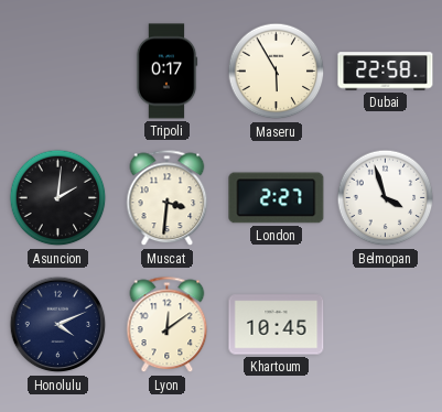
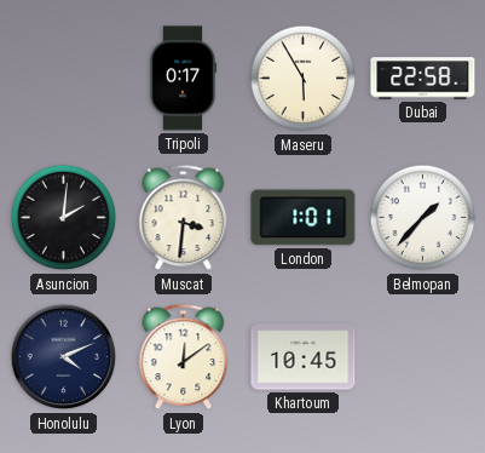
London: 2:27 -> 1:01
Belmopan: 3:57 -> 1:37
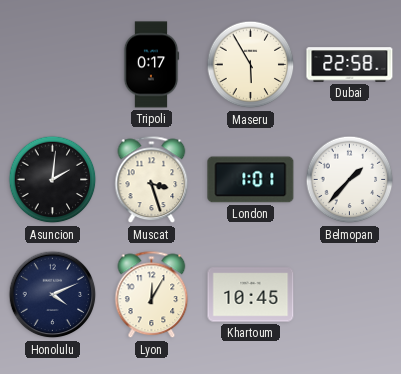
Muscat: 3:31 -> 3:27
Lyon: 12:09 -> 12:05
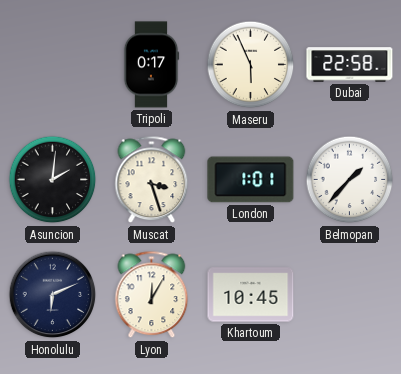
Maseru: 5:55 -> 5:56
Honolulu: 4:11 -> 6:11
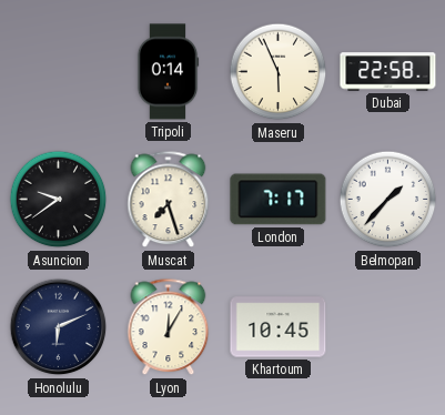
Tripoli: 0:17 -> 0:14
Asuncion: 2:01 -> 9:39
Muscat: 3:27 -> 7:27
London: 1:01 -> 7:17
